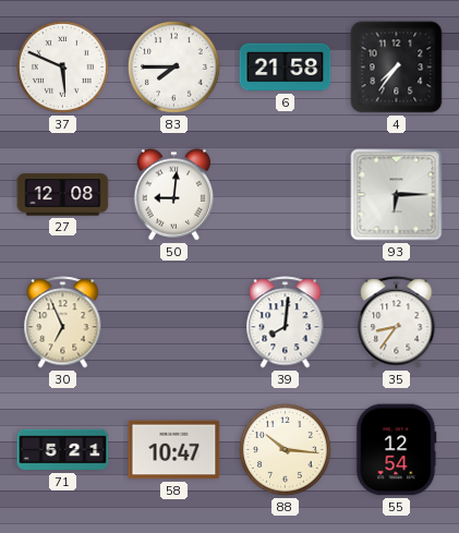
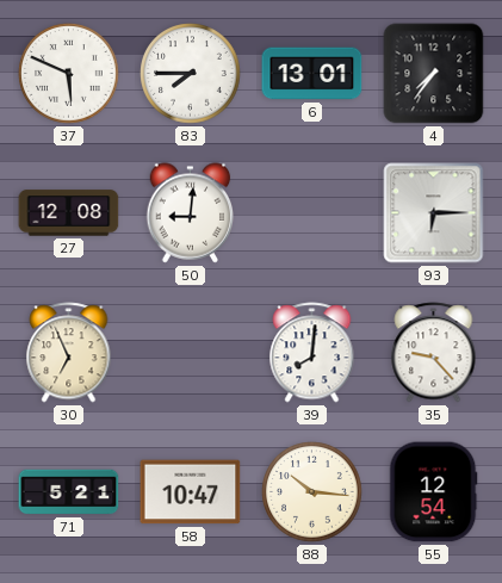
6: 21:58 -> 13:01
35: 8:36 -> 9:23
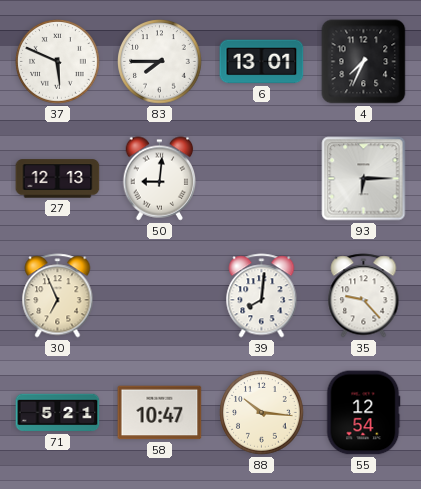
4: 7:36 -> 7:34
27: 12:08 -> 12:13
